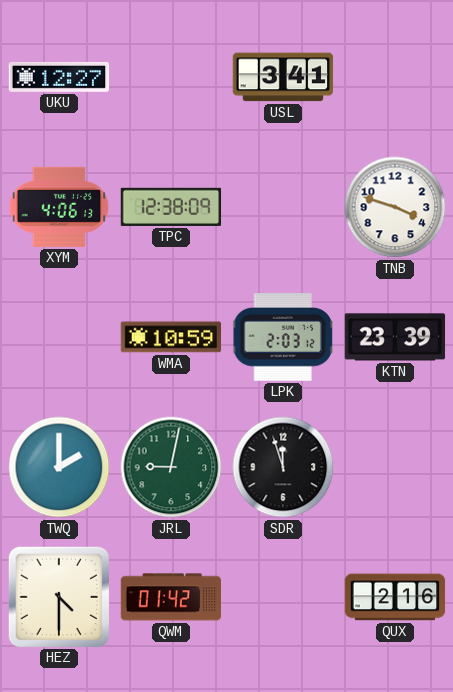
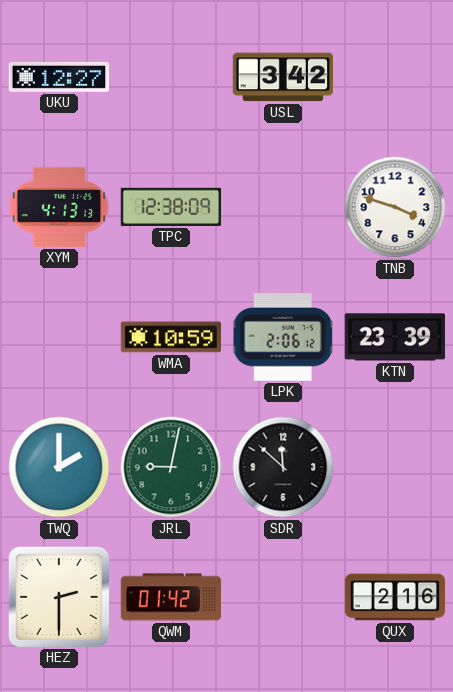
USL: 3:41 -> 3:42
XYM: 4:06 -> 4:13
LPK: 2:03 -> 2:06
SDR: 11:57 -> 11:52
HEZ: 4:30 -> 2:30
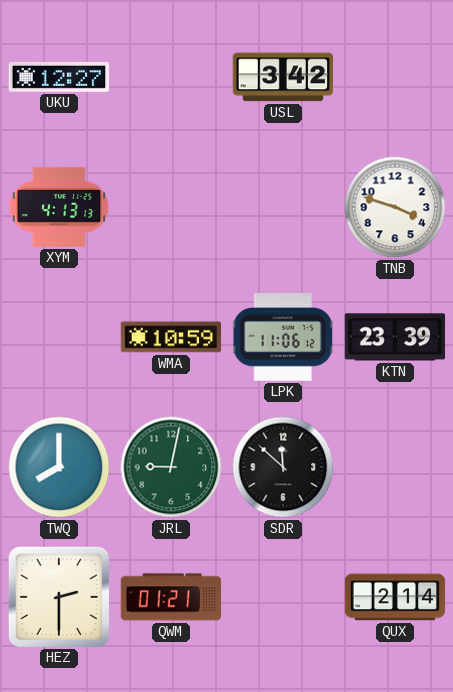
TPC: 12:38 -> none
LPK: 2:06 -> 11:06
TWQ: 2:00 -> 8:00
QWM: 01:42 -> 01:21
QUX: 2:16 -> 2:14
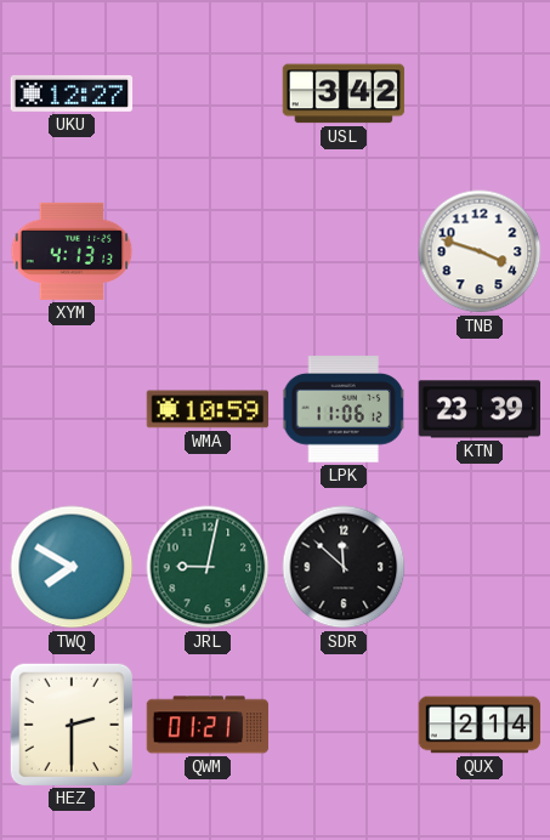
TWQ: 8:00 -> 7:50
